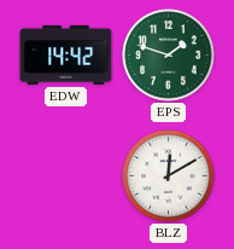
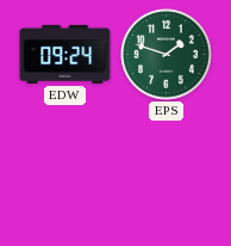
EDW: 14:42 -> 09:24
BLZ: 12:10 -> none
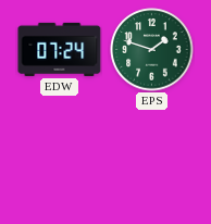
EDW: 09:24 -> 07:24
